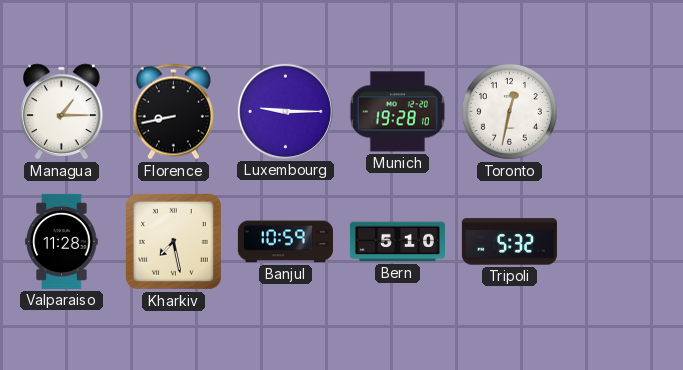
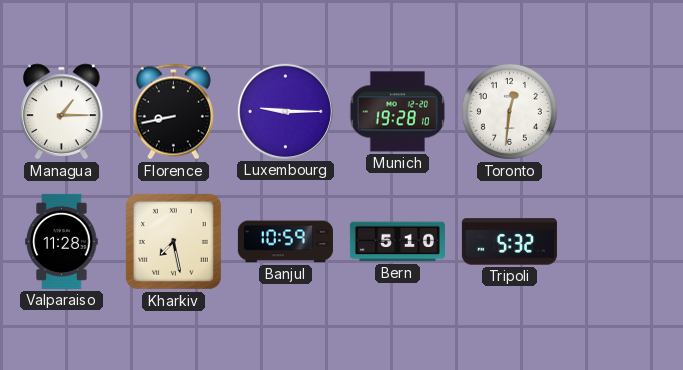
Toronto: 12:32 -> 12:31
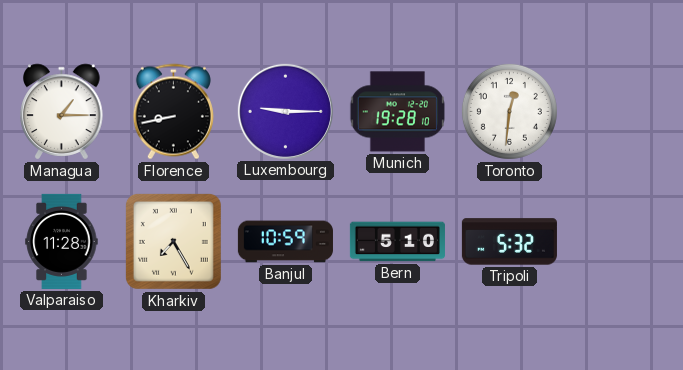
Kharkiv: 7:28 -> 7:25
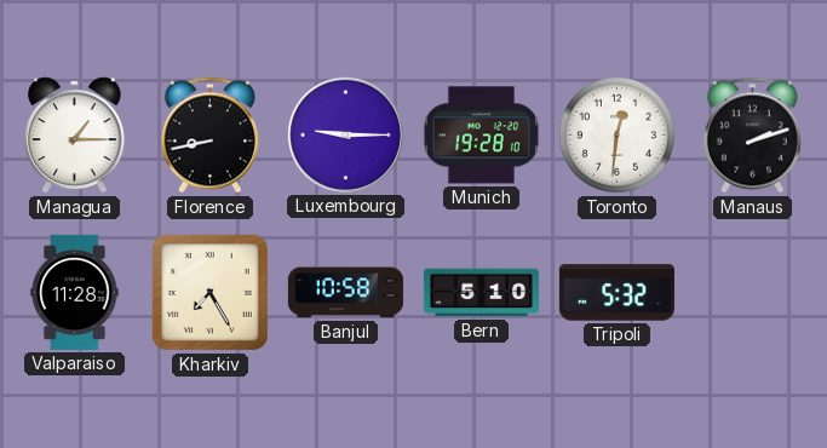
Manaus: none -> 2:12
Banjul: 10:59 -> 10:58
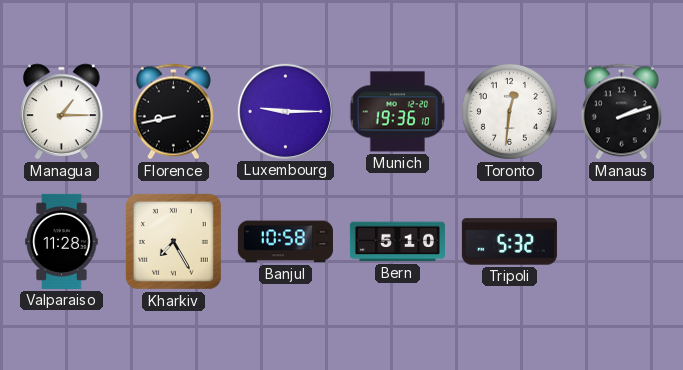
Munich: 19:28 -> 19:36
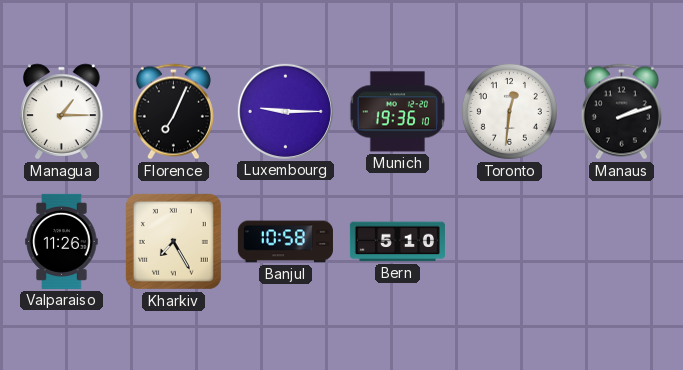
Florence: 8:43 -> 7:04
Valparaiso: 11:28 -> 11:26
Tripoli: 5:32 -> none
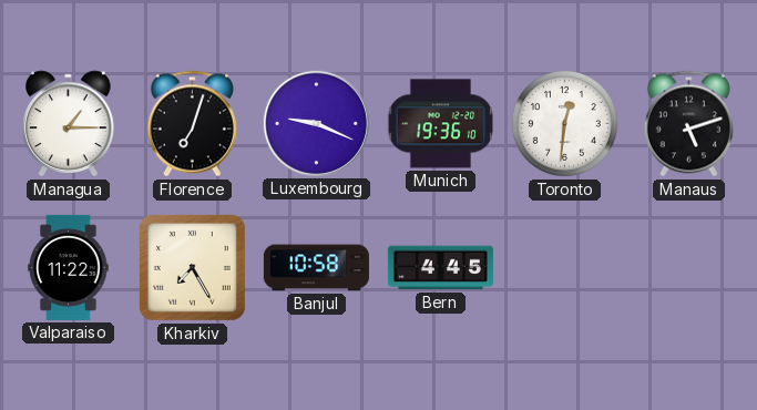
Florence: 7:04 -> 7:03
Luxembourg: 9:15 -> 9:19
Manaus: 2:12 -> 5:12
Valparaiso: 11:26 -> 11:22
Bern: 5:10 -> 4:45
